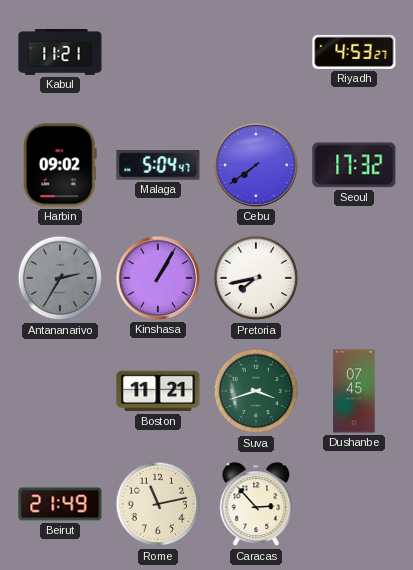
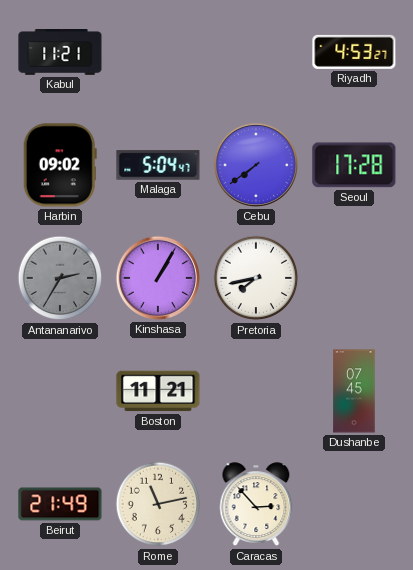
Seoul: 17:32 -> 17:28
Suva: 3:42 -> none
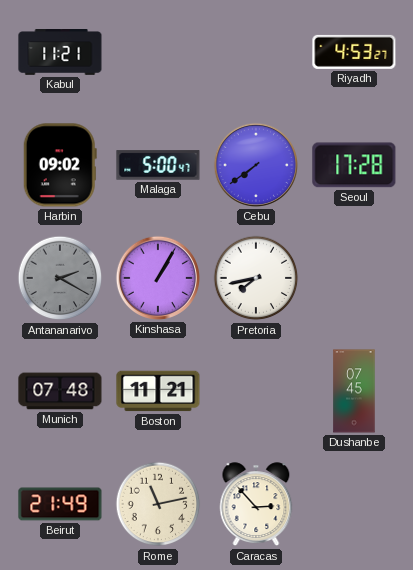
Malaga: 5:04 -> 5:00
Antananarivo: 2:35 -> 2:20
Munich: none -> 07:48
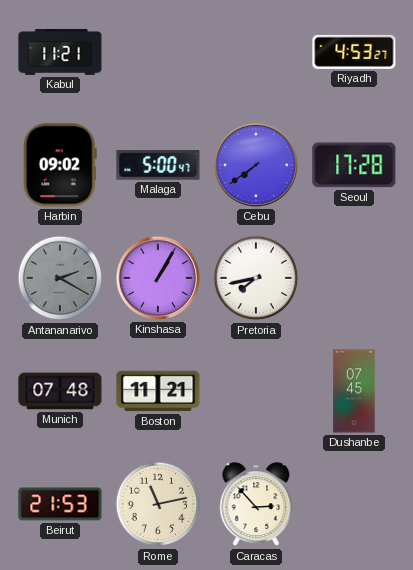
Beirut: 21:49 -> 21:53
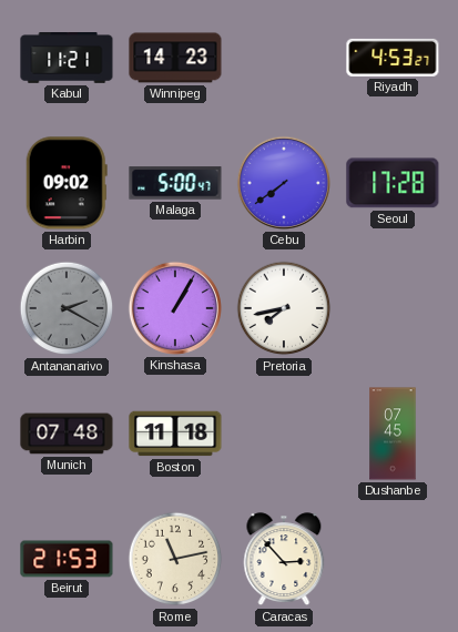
Winnipeg: none -> 14:23
Boston: 11:21 -> 11:18
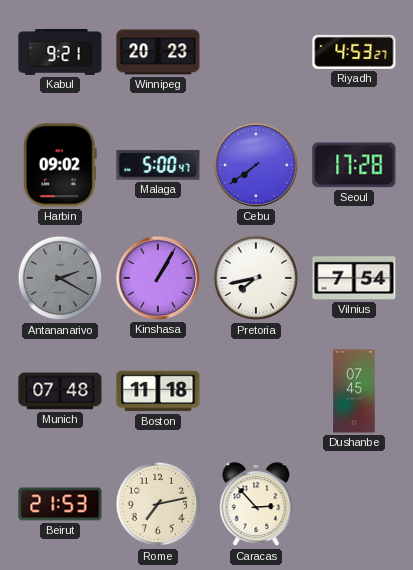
Kabul: 11:21 -> 9:21
Winnipeg: 14:23 -> 20:23
Vilnius: none -> 7:54
Rome: 11:13 -> 7:13
